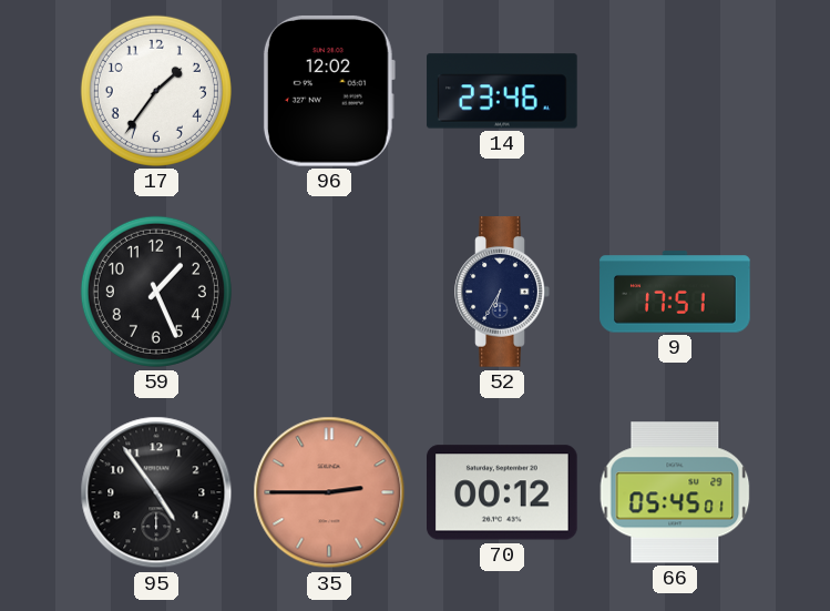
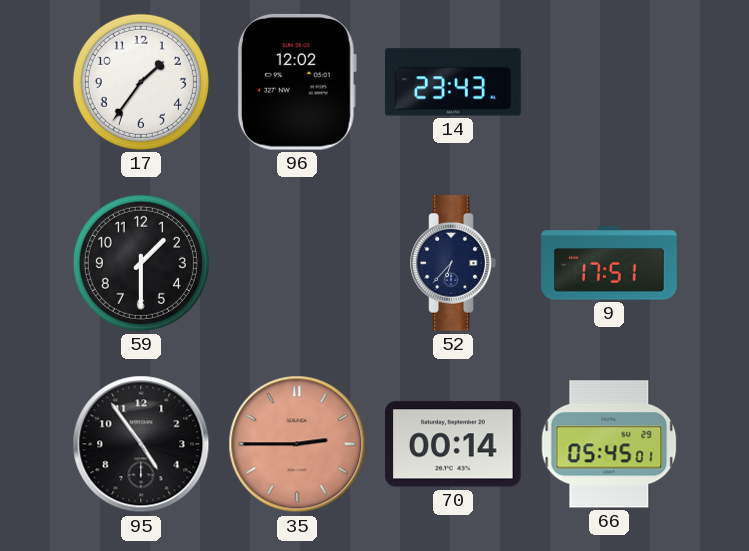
14: 23:46 -> 23:43
59: 1:26 -> 1:30
52: 6:35 -> 6:37
70: 00:12 -> 00:14
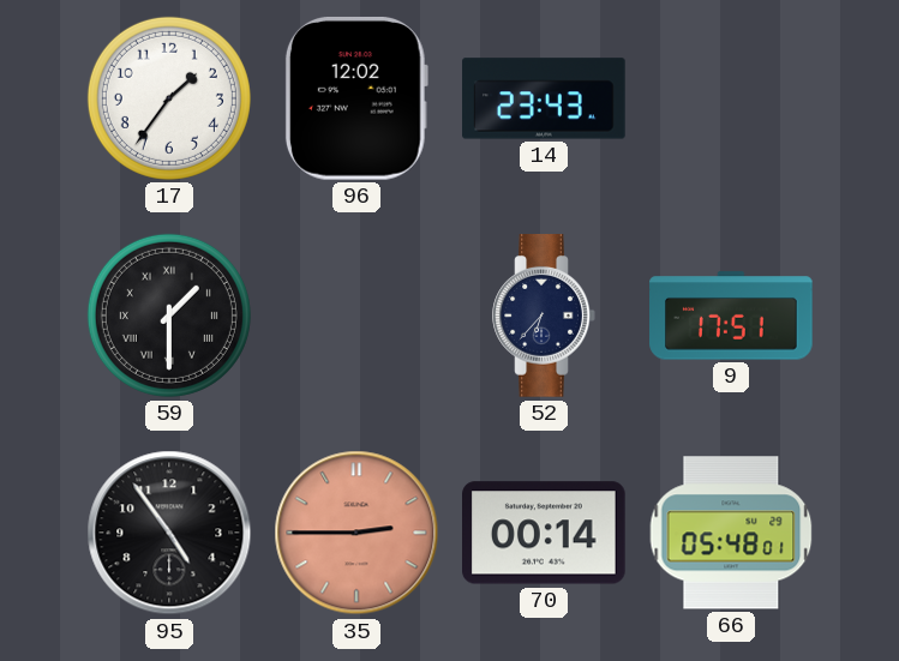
59 numerals: Arabic -> Roman
66: 05:45 -> 05:48
